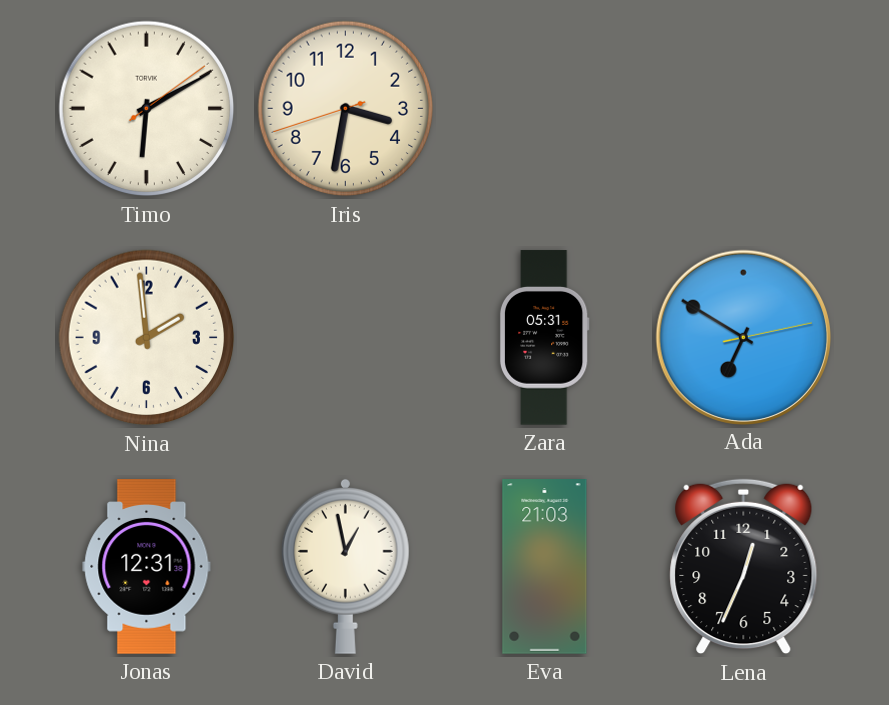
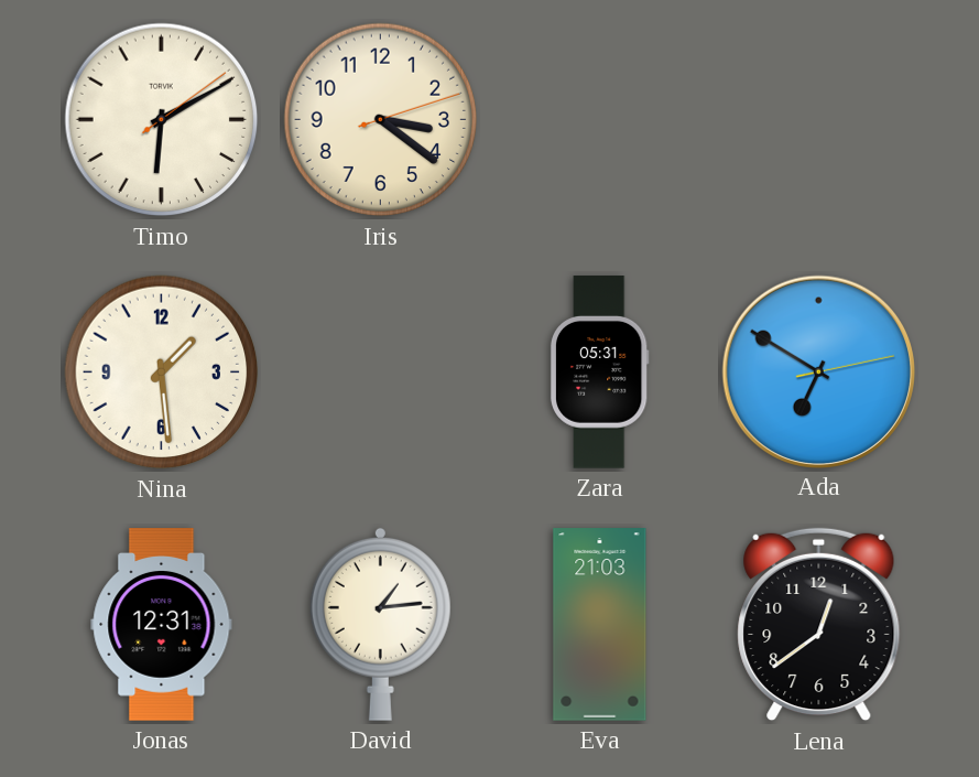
Iris: 3:31 -> 3:21
Nina: 1:59 -> 1:29
David: 12:58 -> 1:14
Lena: 12:34 -> 12:39
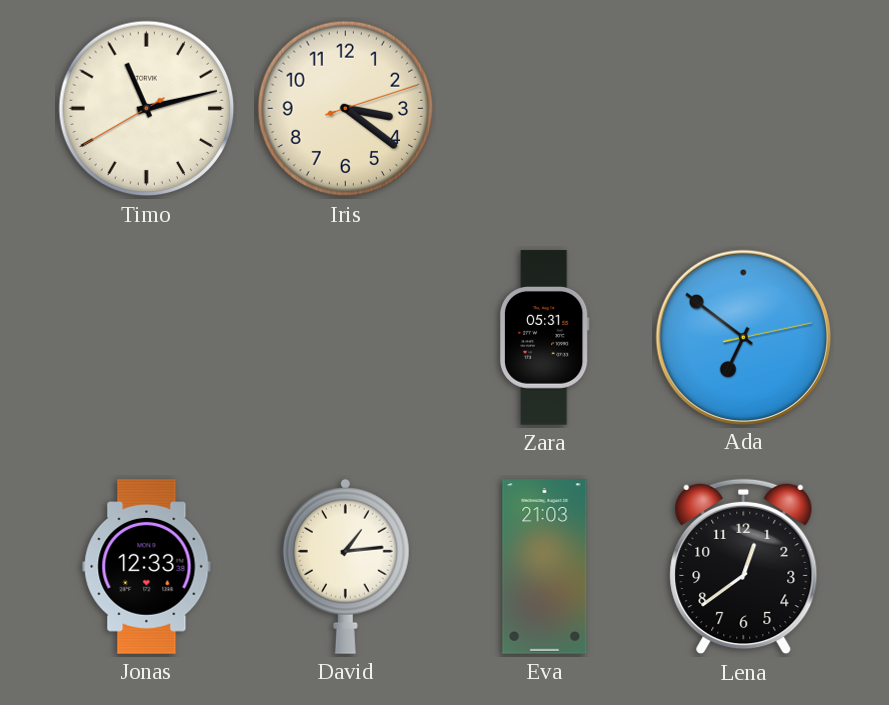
Timo: 6:10 -> 11:12
Nina: 1:29 -> none
Ada: 6:50 -> 6:51
Jonas: 12:31 -> 12:33
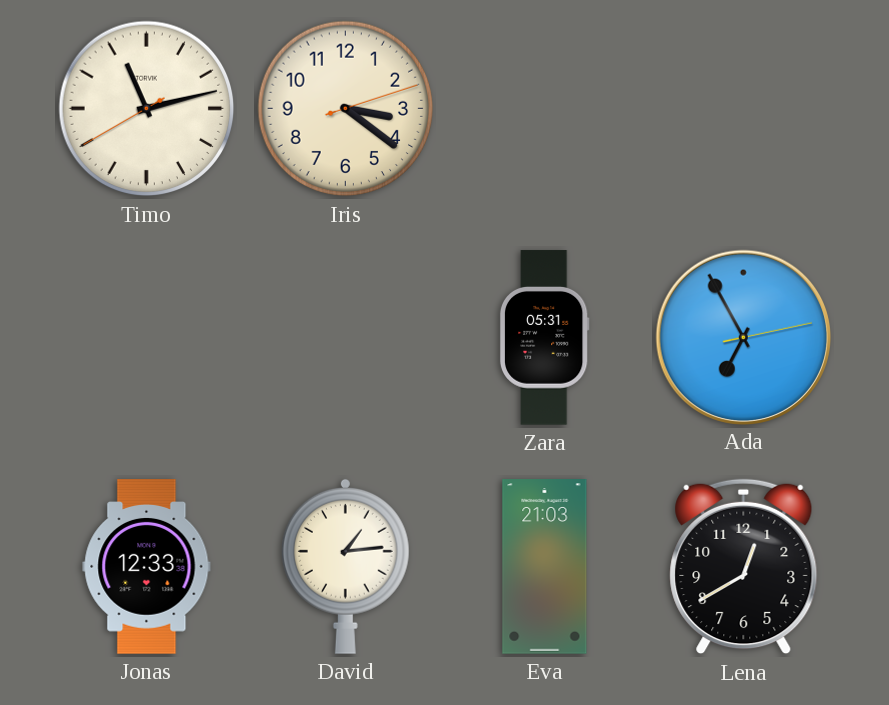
Ada: 6:51 -> 6:55
Lena: 12:39 -> 12:40
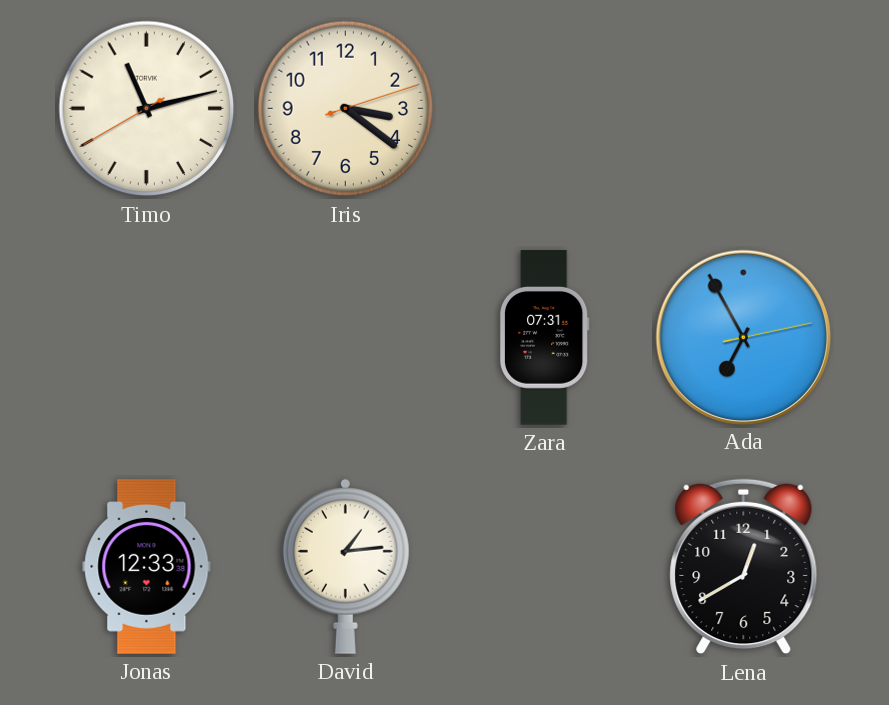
Zara: 05:31 -> 07:31
Eva: 21:03 -> none
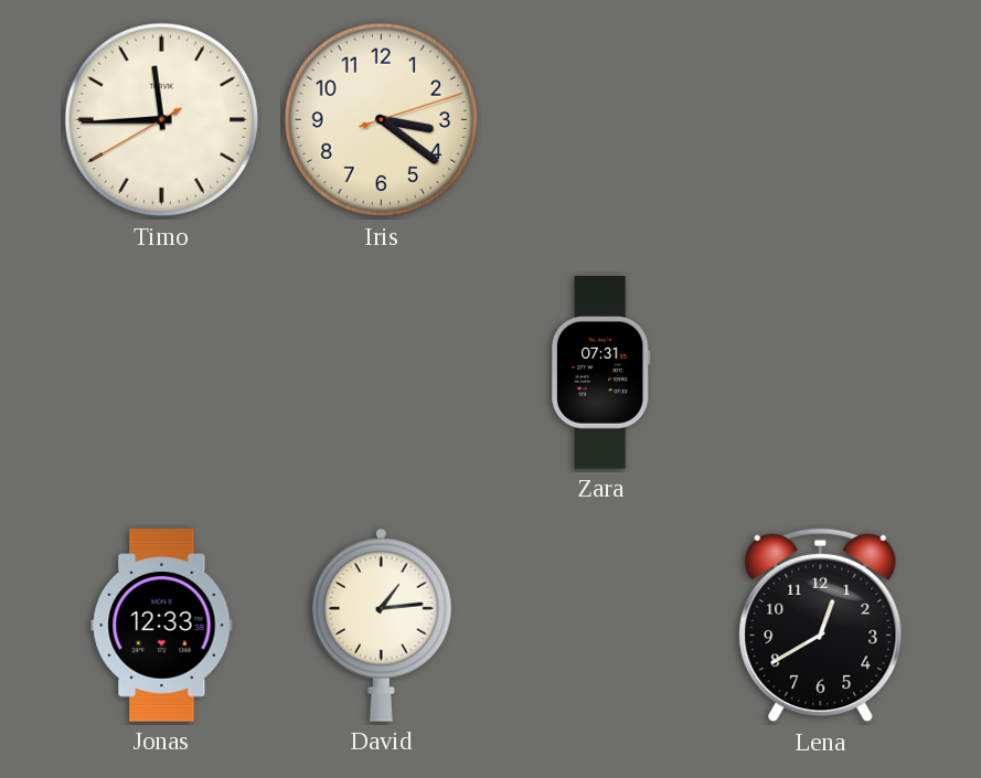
Timo: 11:12 -> 11:44
Ada: 6:55 -> none
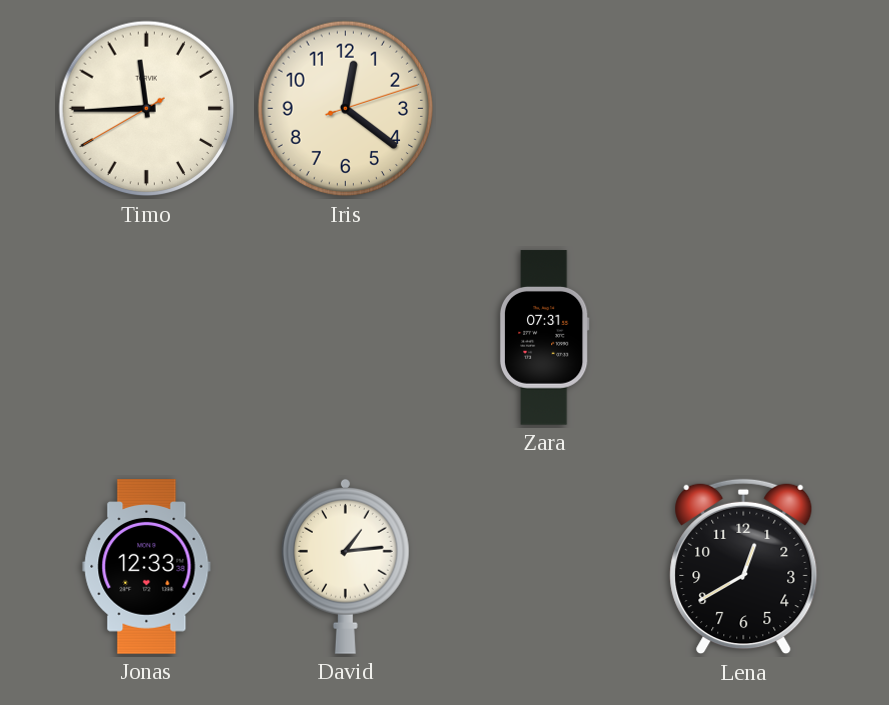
Iris: 3:21 -> 12:21
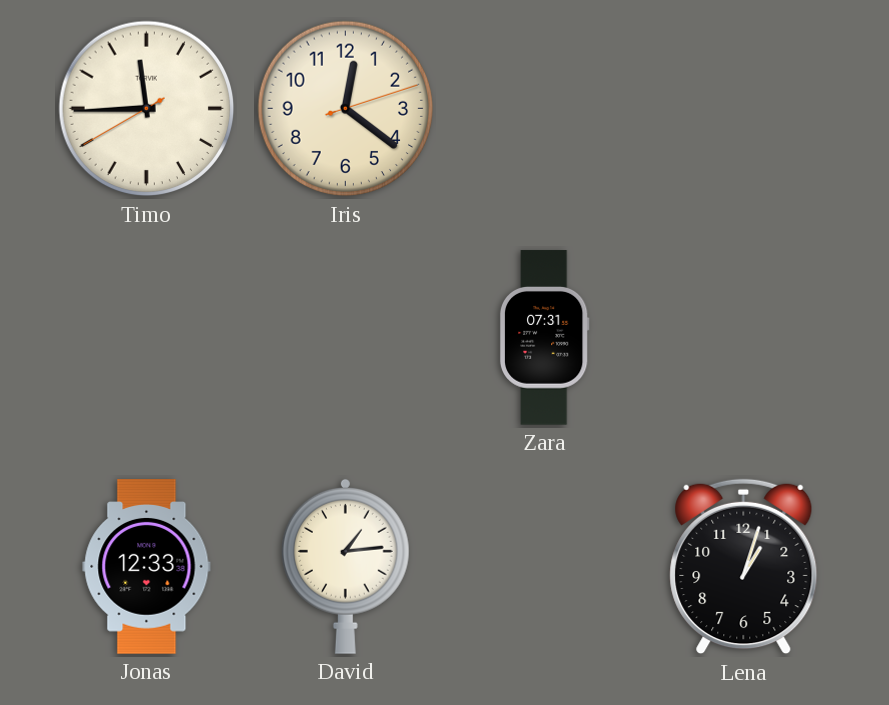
Lena: 12:40 -> 1:03
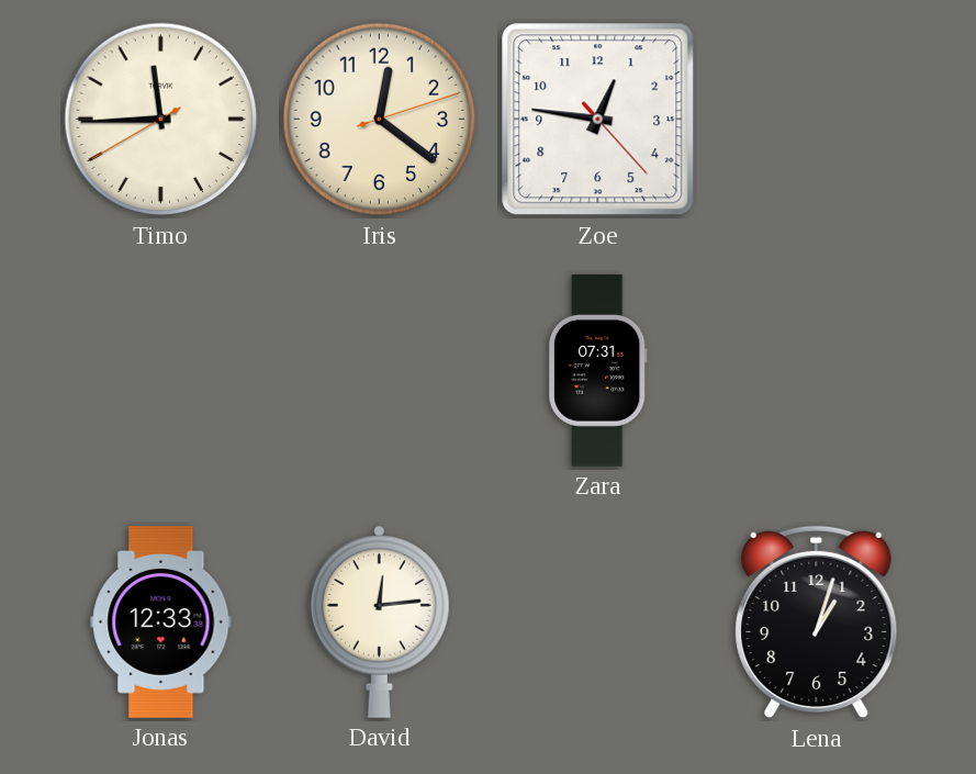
Zoe: none -> 12:46
David: 1:14 -> 12:14
